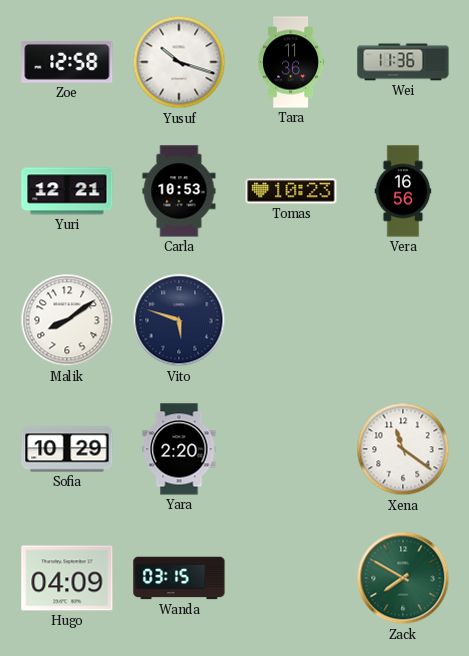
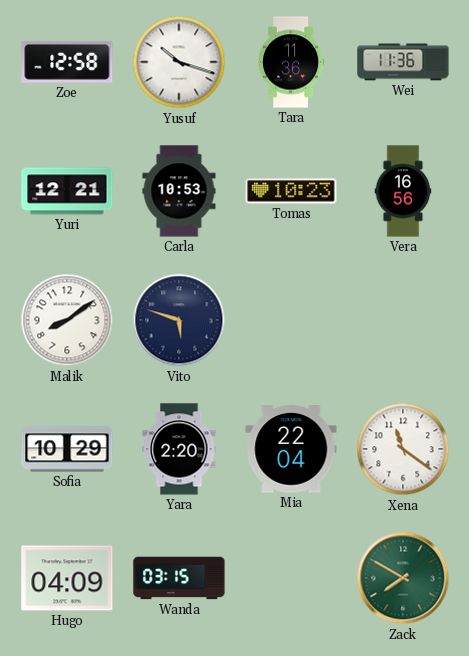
Mia: none -> 22:04
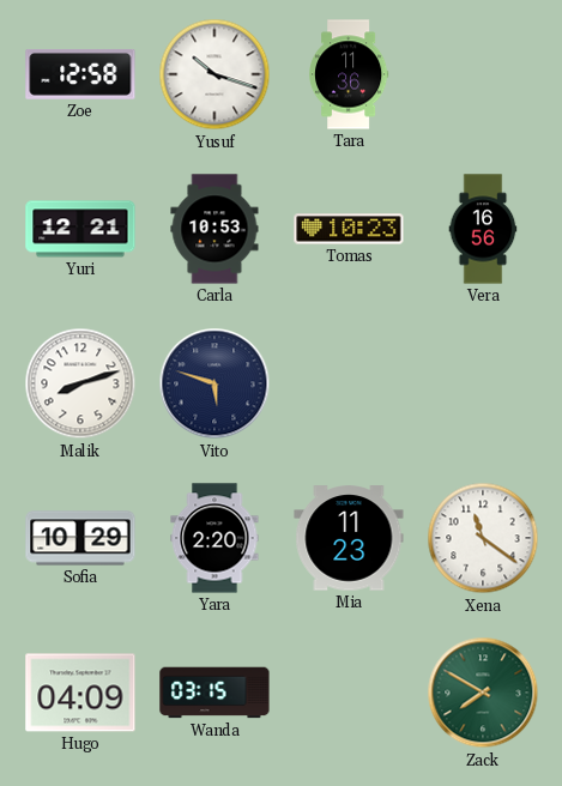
Wei: 11:36 -> none
Malik: 8:09 -> 8:12
Mia: 22:04 -> 11:23
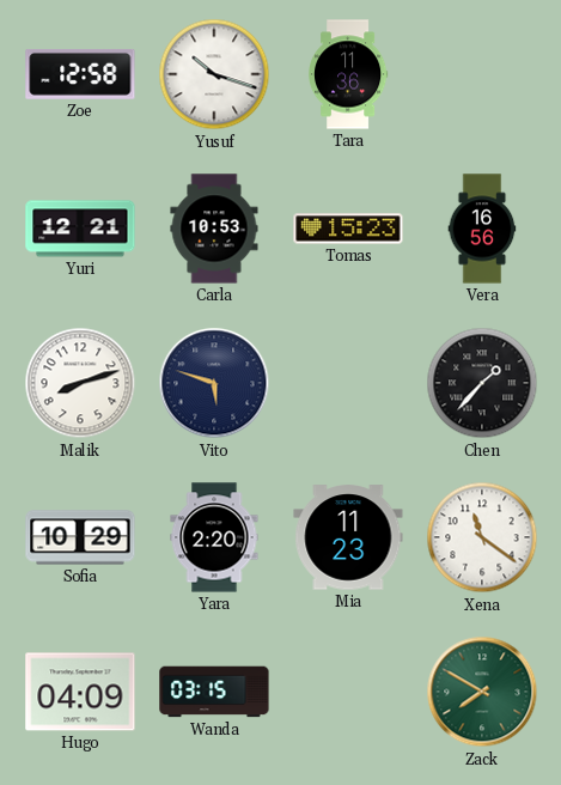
Tomas: 10:23 -> 15:23
Chen: none -> 1:37
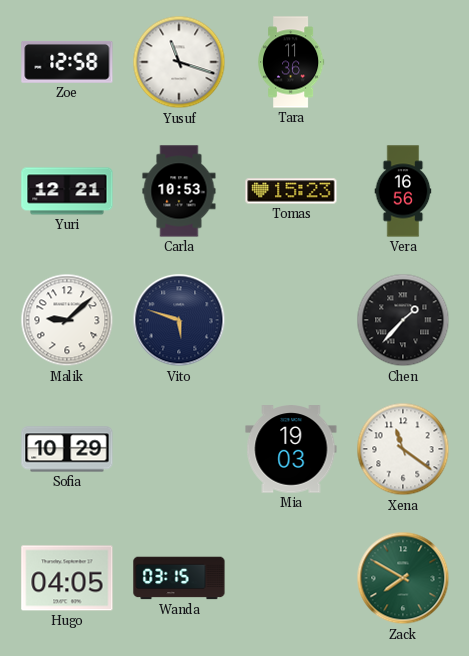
Yusuf: 10:18 -> 11:18
Malik: 8:12 -> 9:08
Yara: 2:20 -> none
Mia: 11:23 -> 19:03
Hugo: 04:09 -> 04:05
